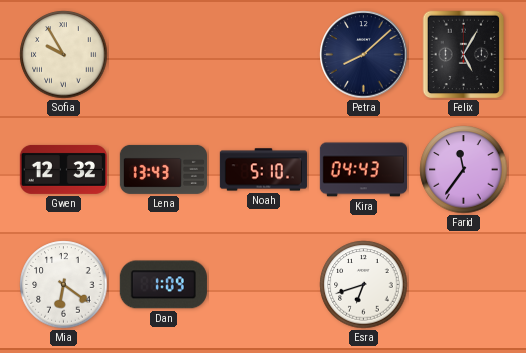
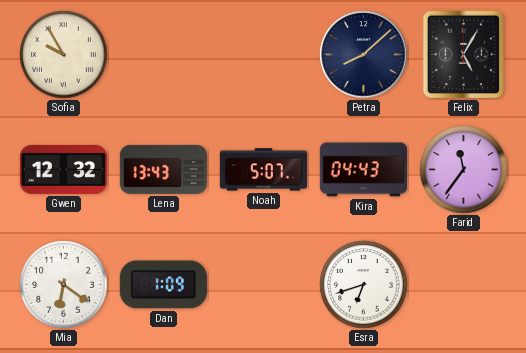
Noah: 5:10 -> 5:07
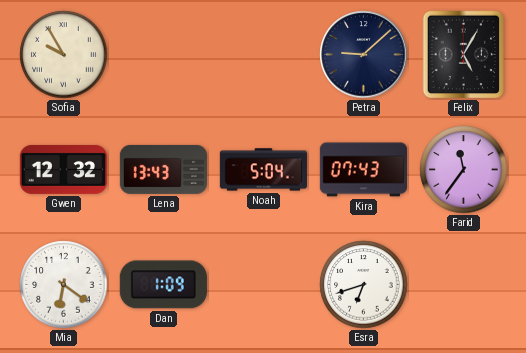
Petra: 8:08 -> 9:08
Noah: 5:07 -> 5:04
Kira: 04:43 -> 07:43
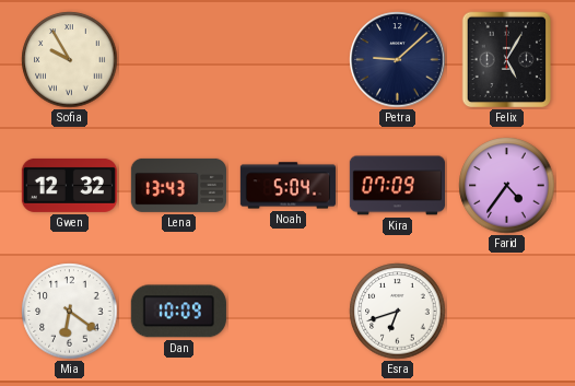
Kira: 07:43 -> 07:09
Farid: 11:36 -> 4:36
Dan: 1:09 -> 10:09
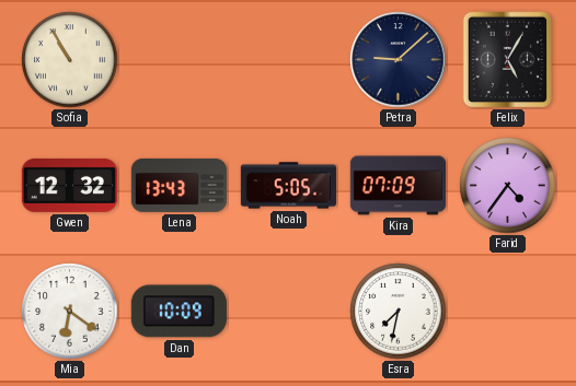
Sofia: 9:55 -> 10:55
Noah: 5:04 -> 5:05
Esra: 6:42 -> 7:32
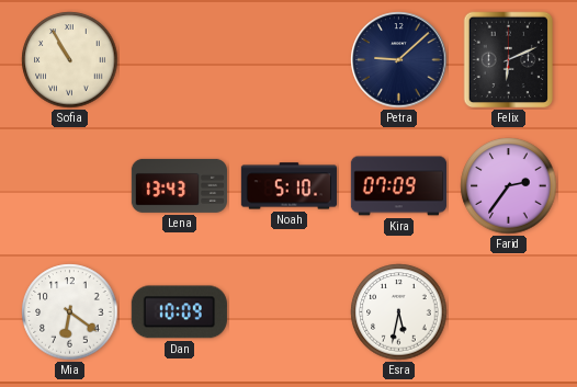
Felix: 5:05 -> 6:11
Gwen: 12:32 -> none
Noah: 5:05 -> 5:10
Farid: 4:36 -> 2:36
Esra: 7:32 -> 5:32
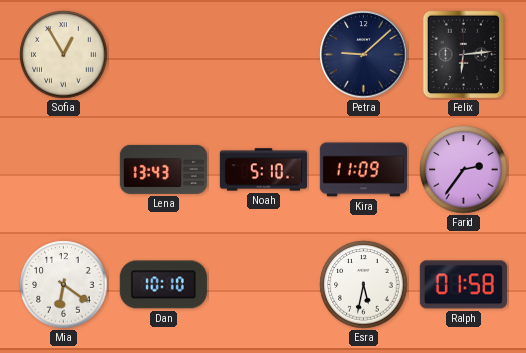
Sofia: 10:55 -> 12:55
Felix: 6:11 -> 6:14
Kira: 07:09 -> 11:09
Dan: 10:09 -> 10:10
Ralph: none -> 01:58
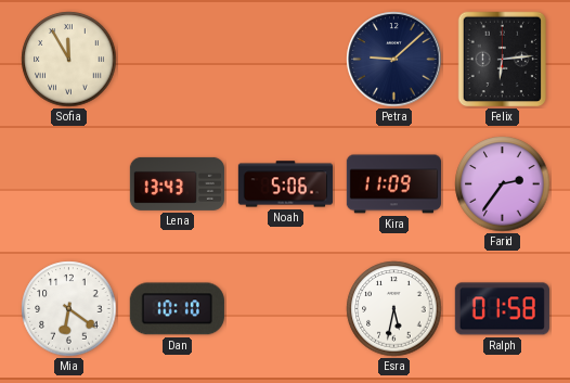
Sofia: 12:55 -> 11:55
Noah: 5:10 -> 5:06
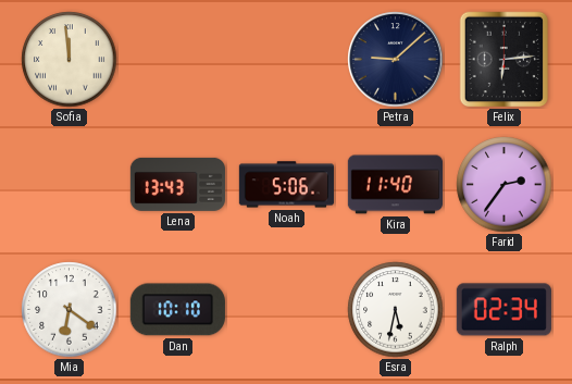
Sofia: 11:55 -> 11:59
Kira: 11:09 -> 11:40
Ralph: 01:58 -> 02:34
